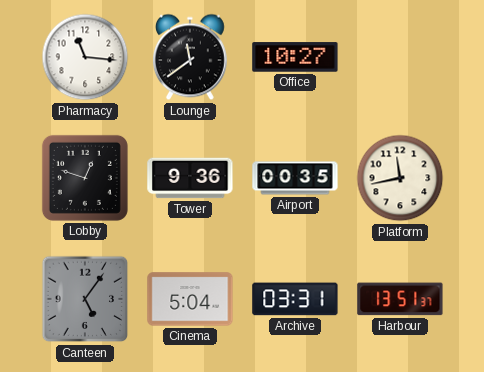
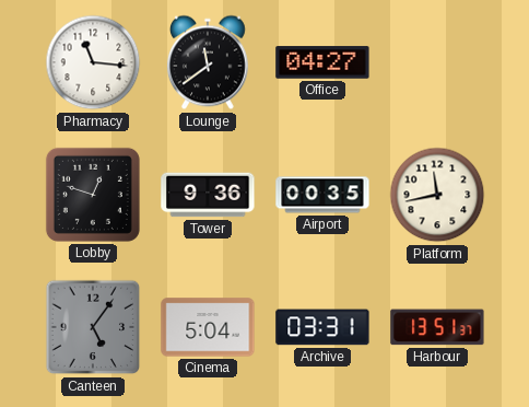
Office: 10:27 -> 04:27
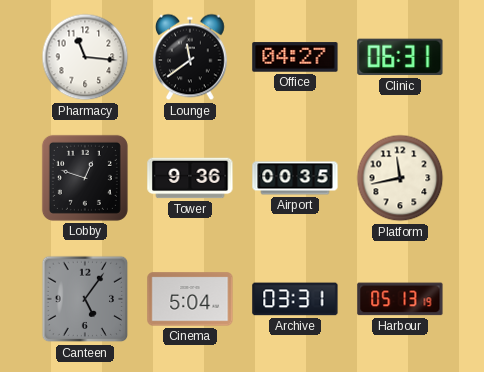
Clinic: none -> 06:31
Harbour: 13:51 -> 05:13
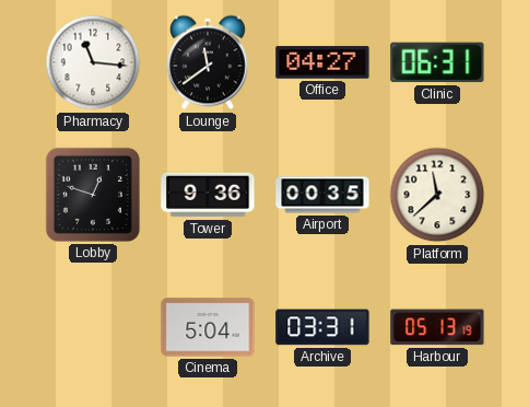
Platform: 11:43 -> 11:38
Canteen: 5:06 -> none
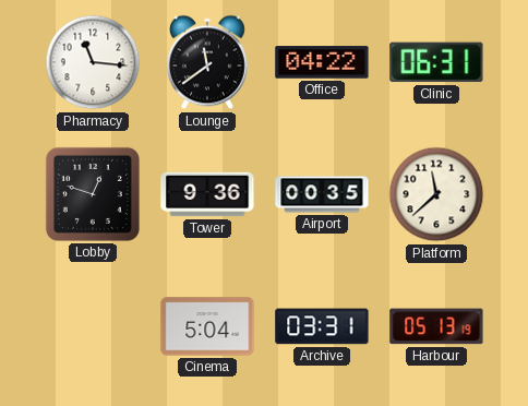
Office: 04:27 -> 04:22
